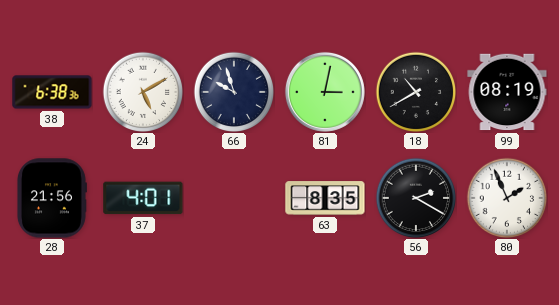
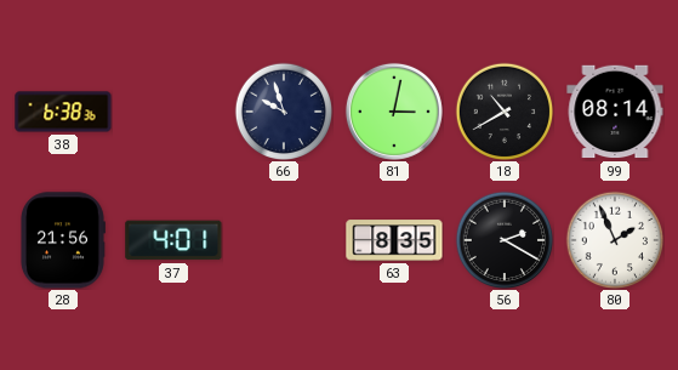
24: 5:10 -> none
99: 08:19 -> 08:14
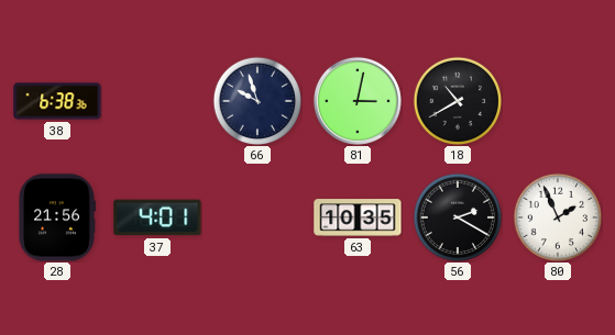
99: 08:14 -> none
63: 8:35 -> 10:35
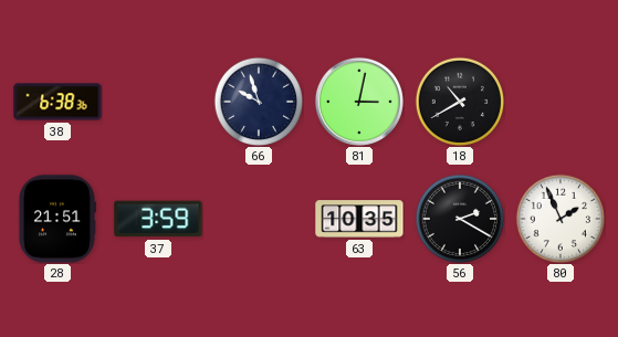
28: 21:56 -> 21:51
37: 4:01 -> 3:59
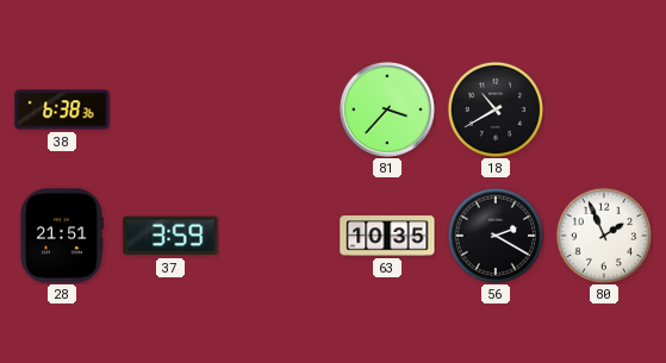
66: 9:57 -> none
81: 3:02 -> 3:37
